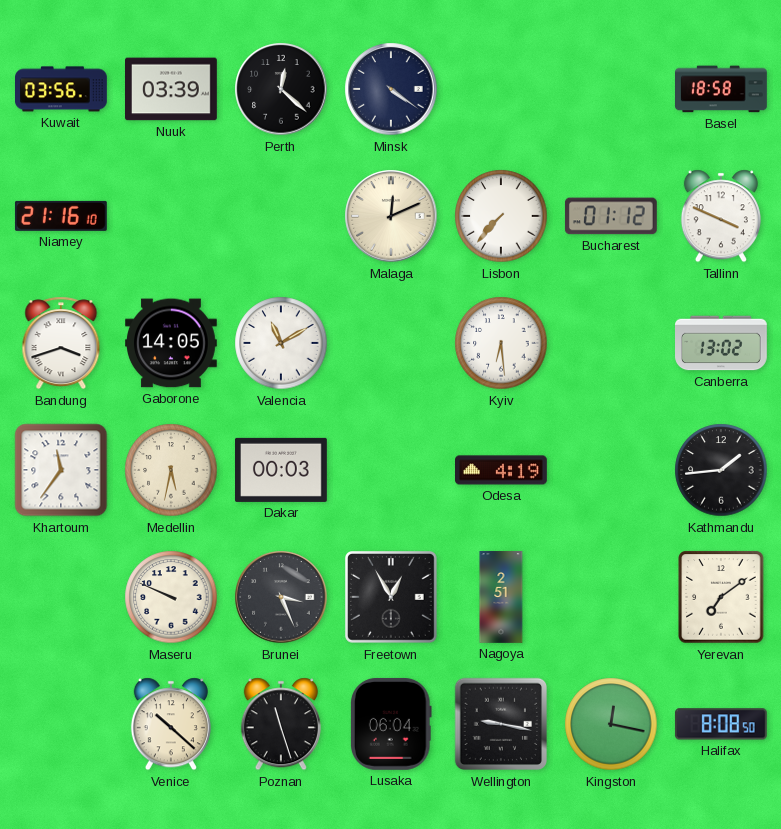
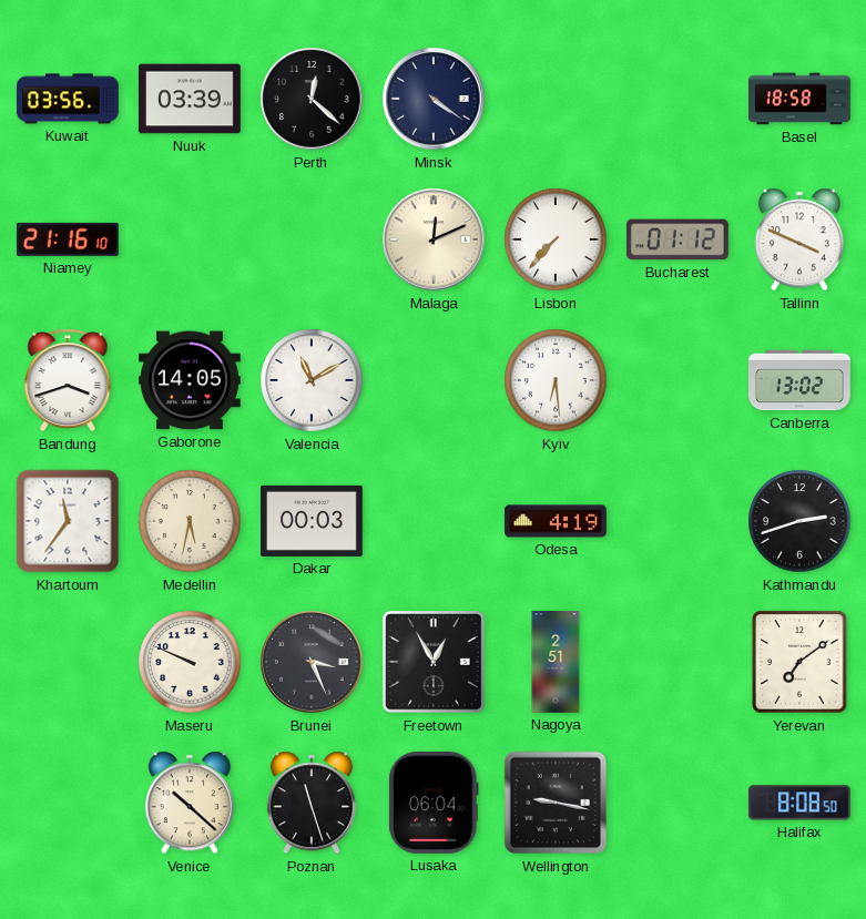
Kathmandu: 1:44 -> 2:42
Kingston: 12:17 -> none
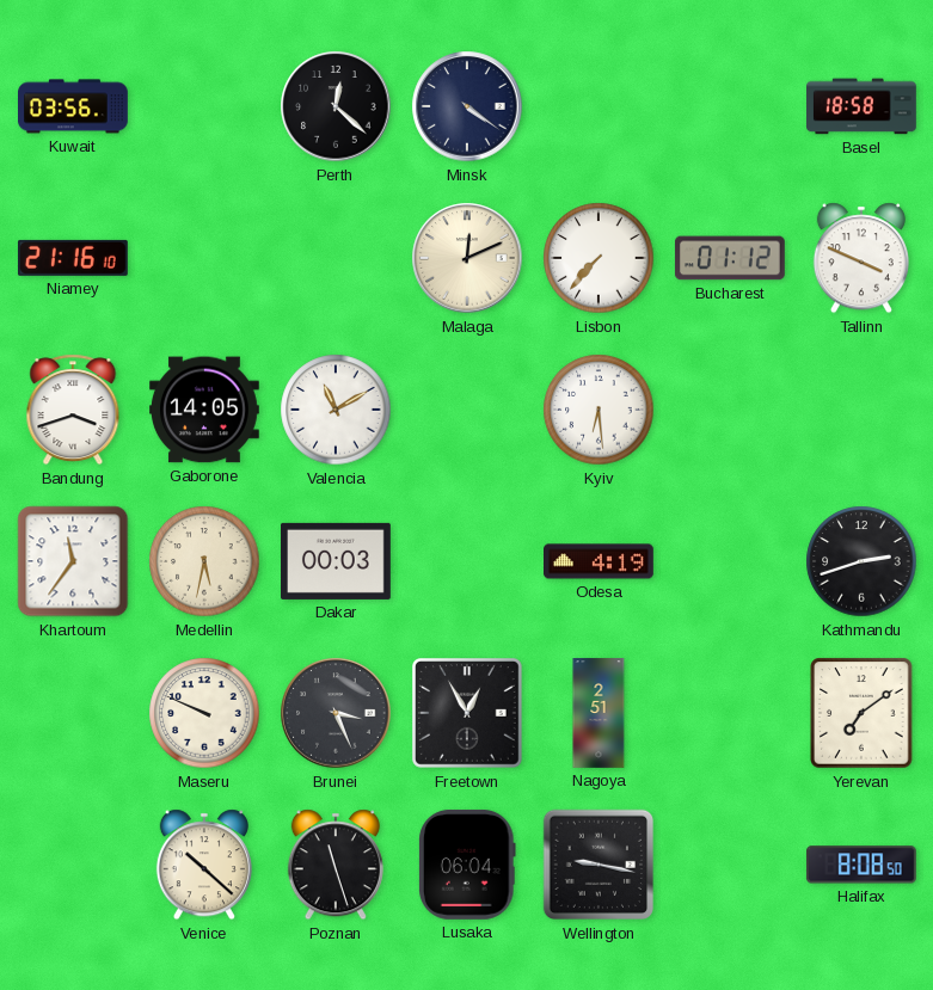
Nuuk: 03:39 -> none
Canberra: 13:02 -> none
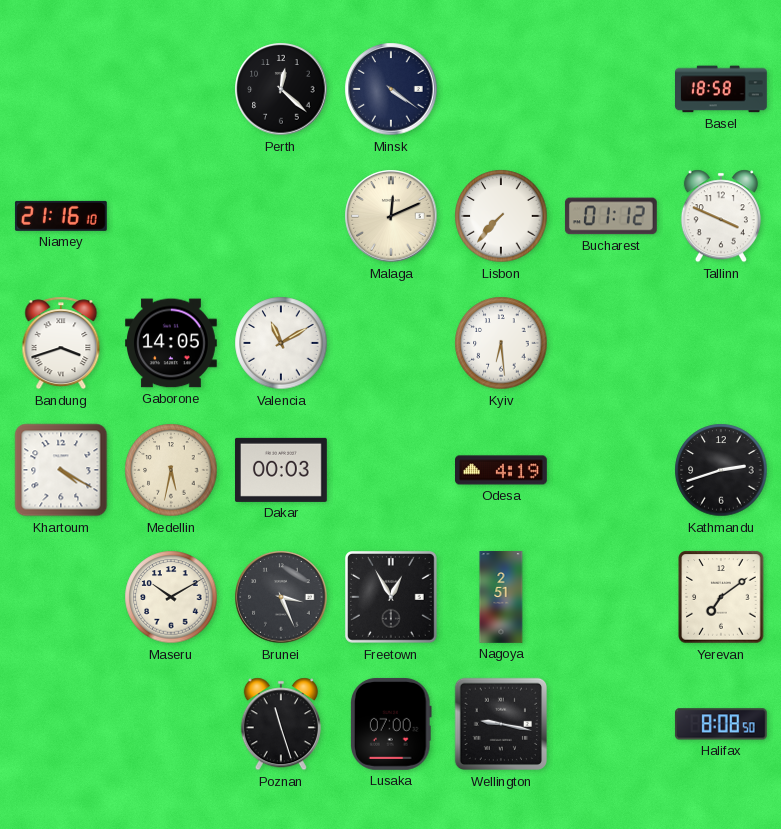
Kuwait: 03:56 -> none
Khartoum: 11:36 -> 4:20
Maseru: 9:49 -> 10:10
Venice: 10:22 -> none
Lusaka: 06:04 -> 07:00
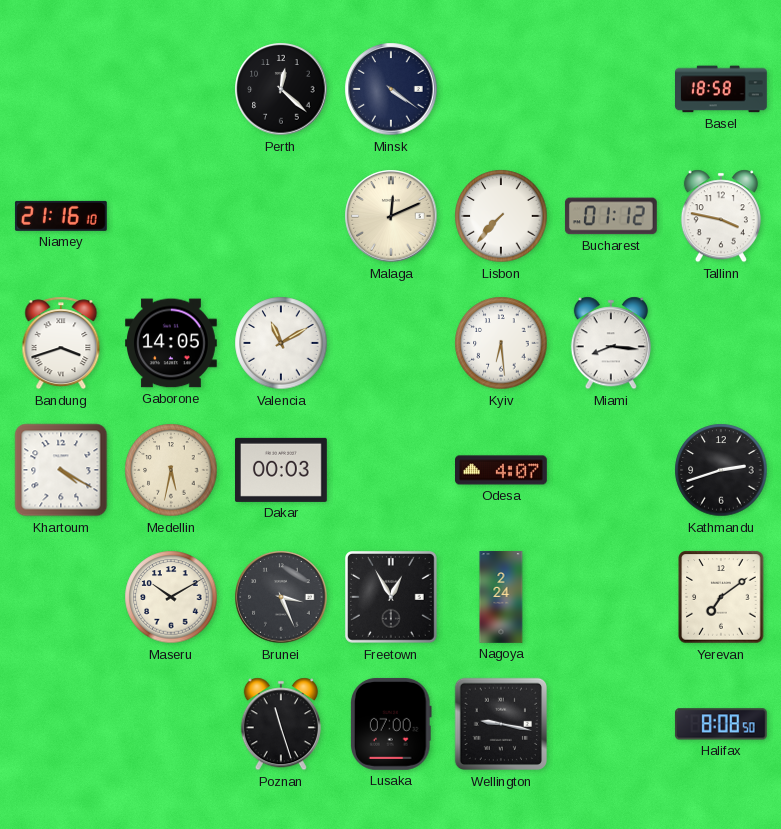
Tallinn: 3:49 -> 3:47
Miami: none -> 8:16
Odesa: 4:19 -> 4:07
Nagoya: 2:51 -> 2:24
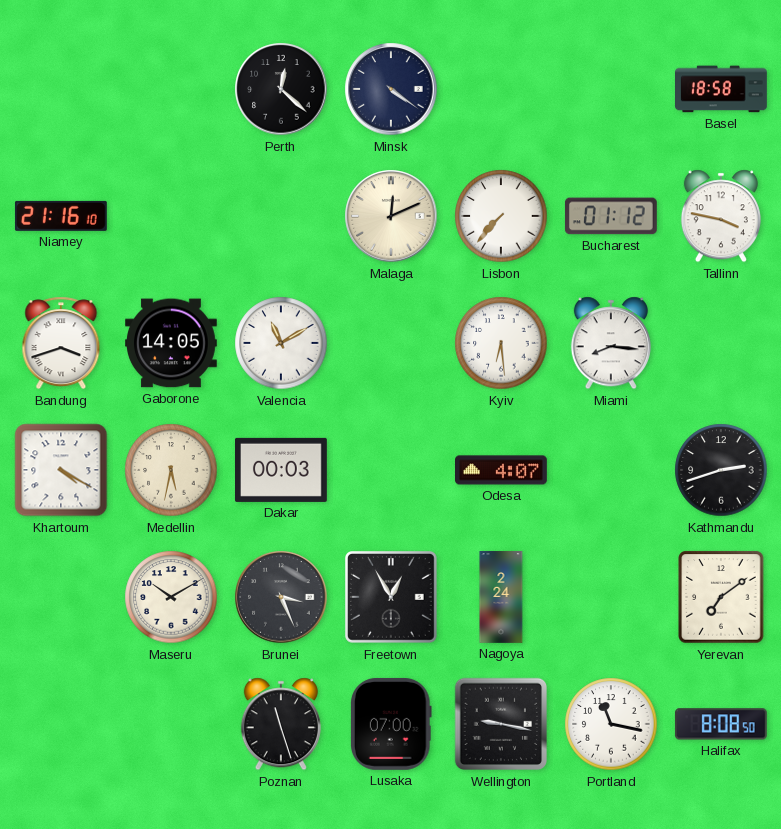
Portland: none -> 11:17
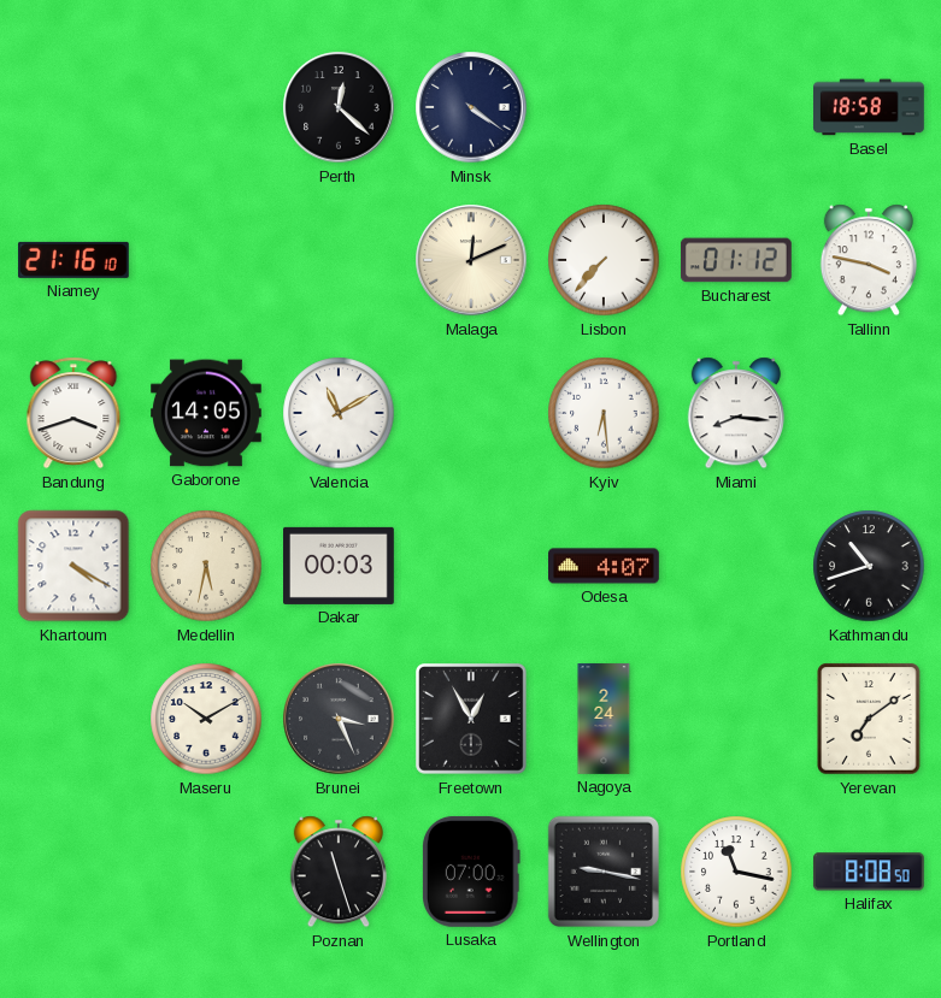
Kathmandu: 2:42 -> 10:42
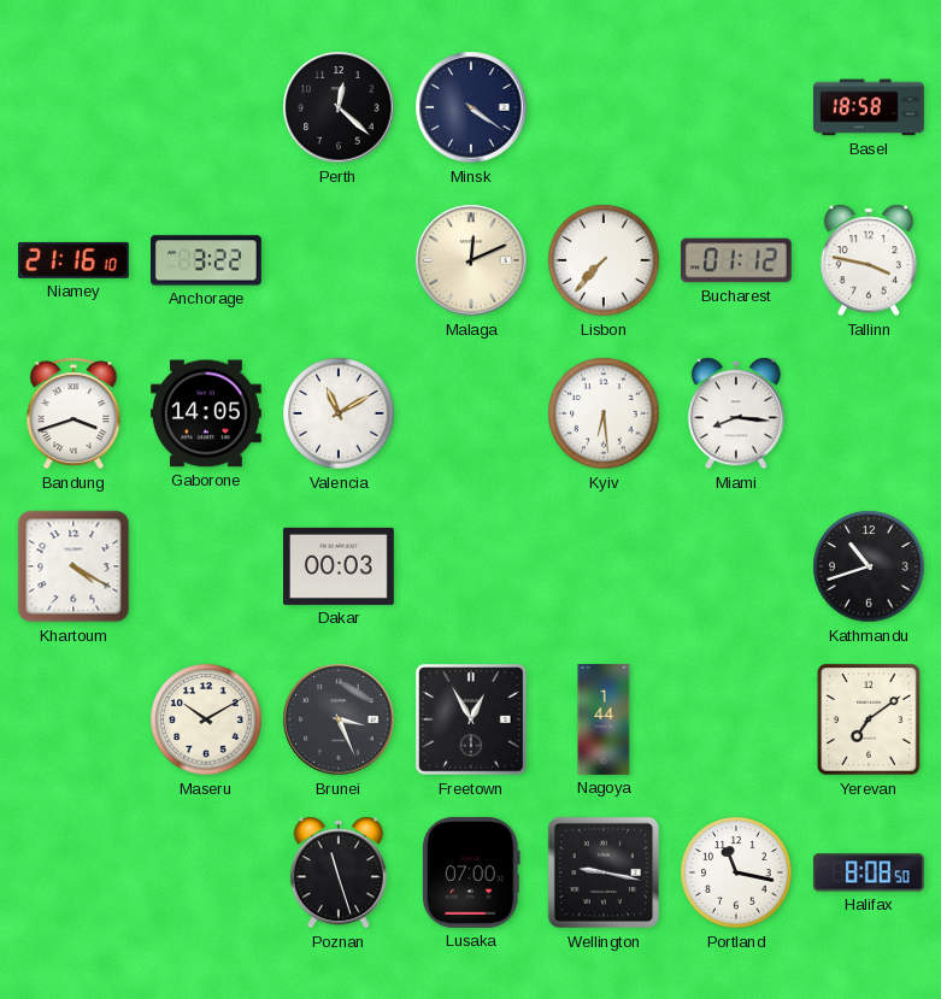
Anchorage: none -> 3:22
Medellin: 5:32 -> none
Odesa: 4:07 -> none
Nagoya: 2:24 -> 1:44
